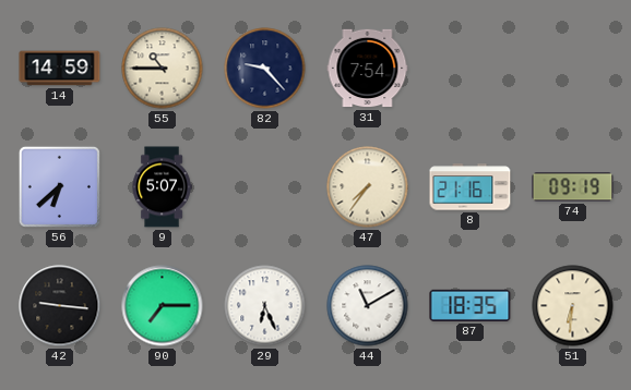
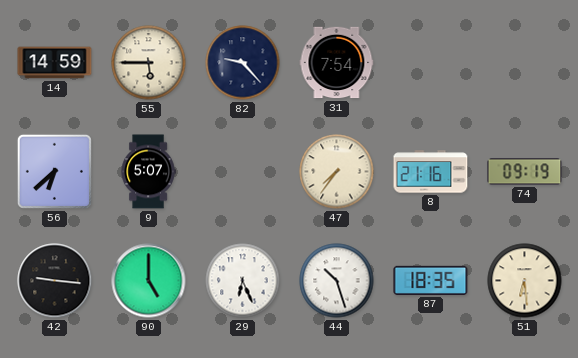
55: 10:45 -> 5:45
90: 7:15 -> 5:00
44: 11:10 -> 10:27
51: 6:31 -> 6:29
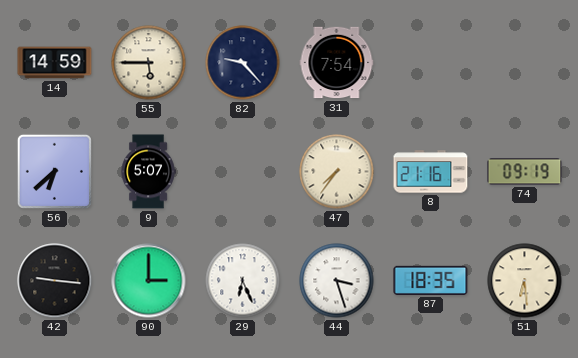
90: 5:00 -> 3:00
44: 10:27 -> 3:27
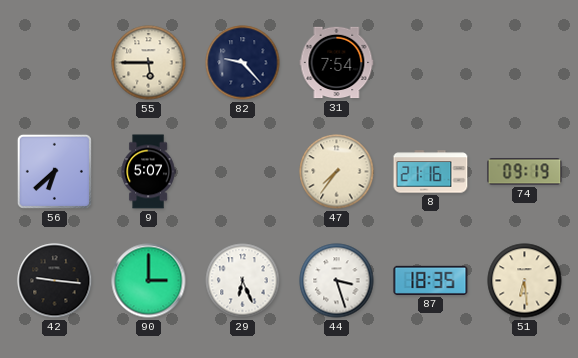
14: 14:59 -> none
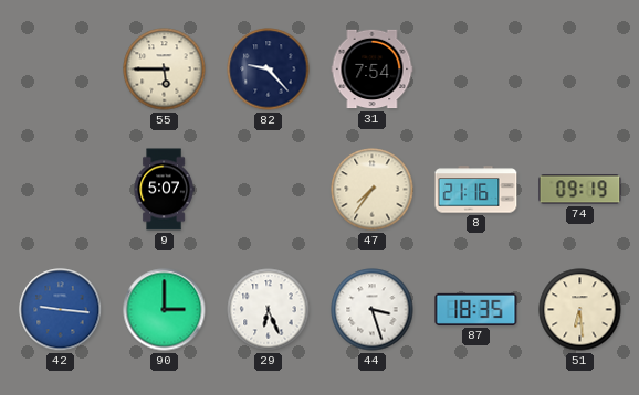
56: 6:38 -> none
42 dial: black -> blue
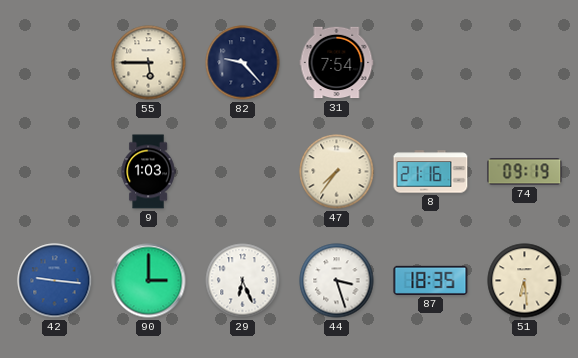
9: 5:07 -> 1:03
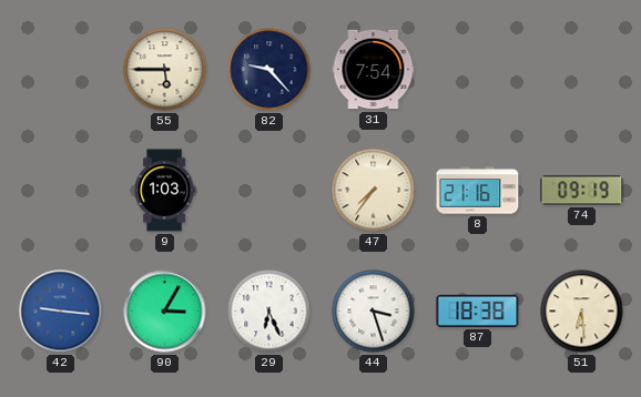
90: 3:00 -> 3:05
87: 18:35 -> 18:38
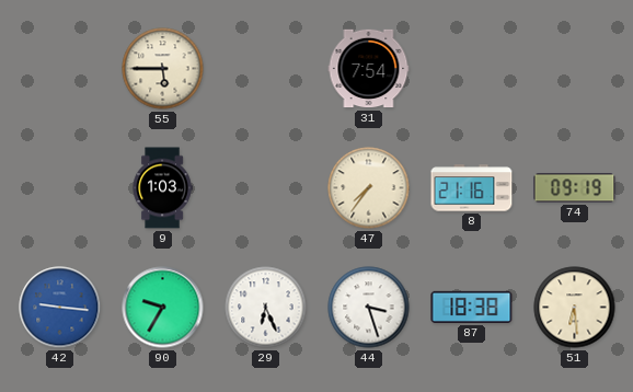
82: 9:23 -> none
90: 3:05 -> 9:35
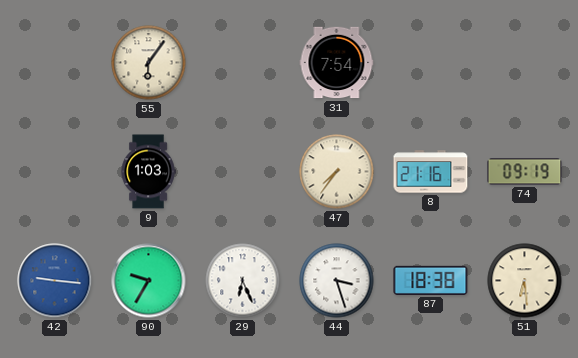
55: 5:45 -> 6:06
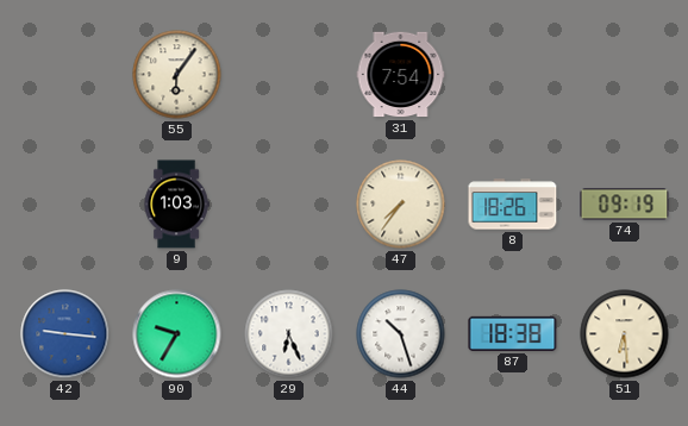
8: 21:16 -> 18:26
44: 3:27 -> 10:27
